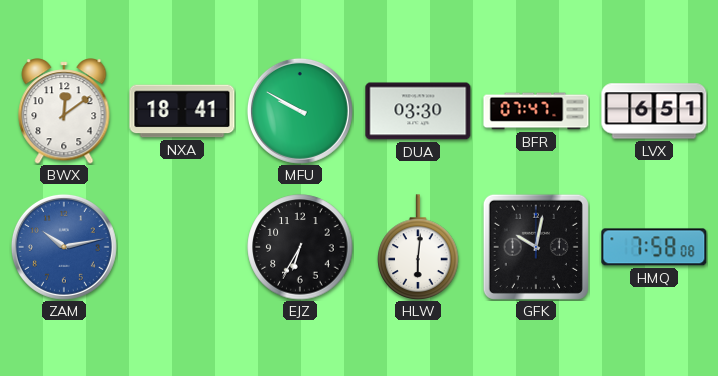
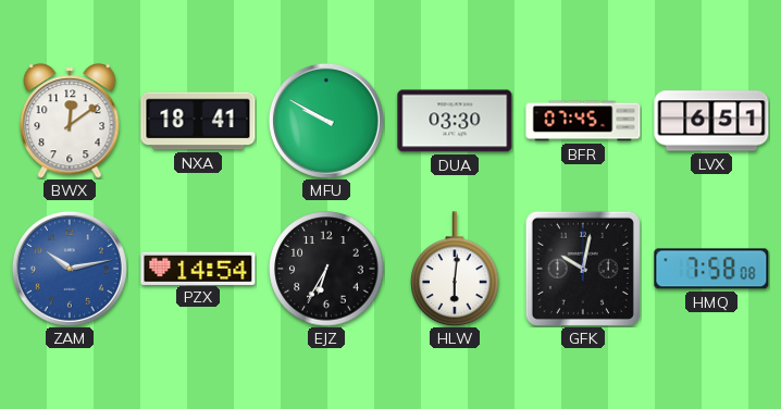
BFR: 07:47 -> 07:45
PZX: none -> 14:54
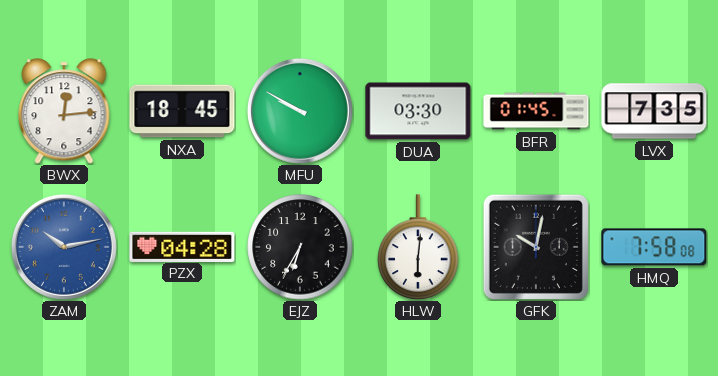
BWX: 12:09 -> 12:14
NXA: 18:41 -> 18:45
BFR: 07:45 -> 01:45
LVX: 6:51 -> 7:35
PZX: 14:54 -> 04:28
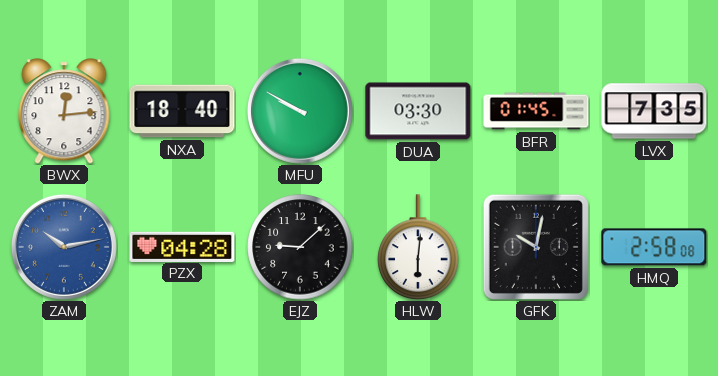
NXA: 18:45 -> 18:40
EJZ: 6:35 -> 9:08
HMQ: 7:58 -> 2:58
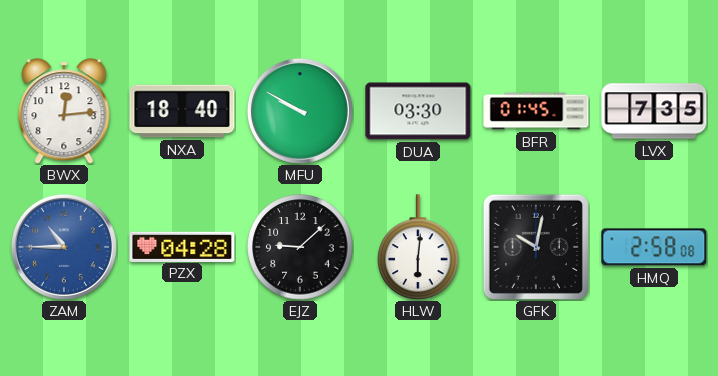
ZAM: 10:13 -> 10:45
